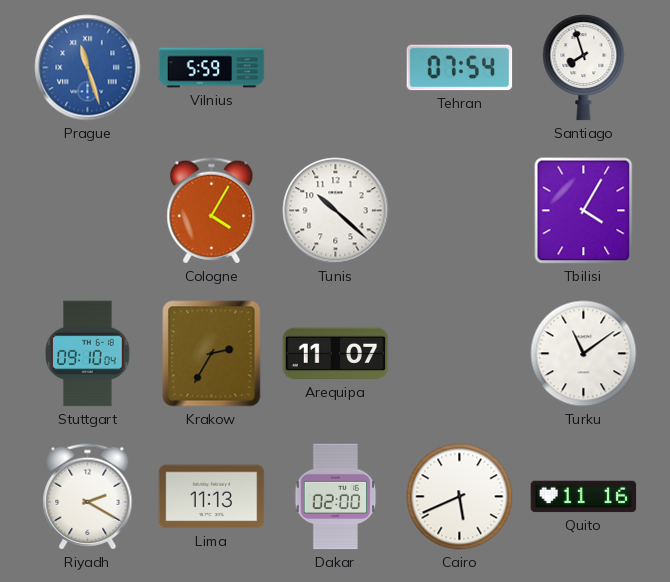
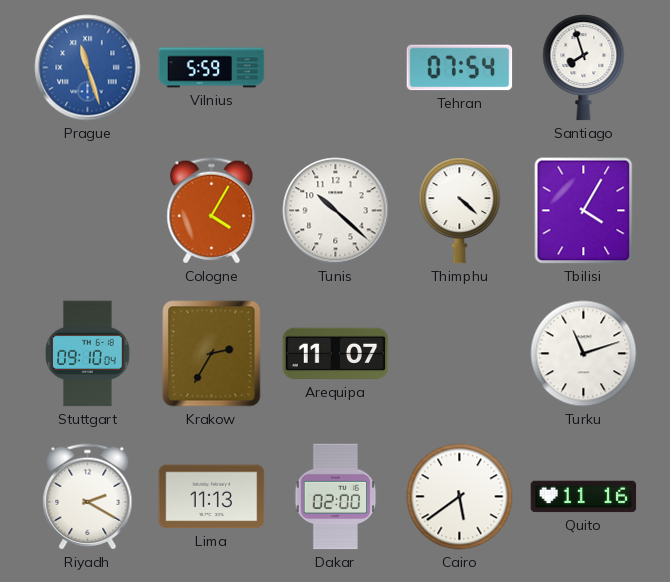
Thimphu: none -> 4:22
Turku: 11:09 -> 11:12
Cairo: 5:41 -> 5:39
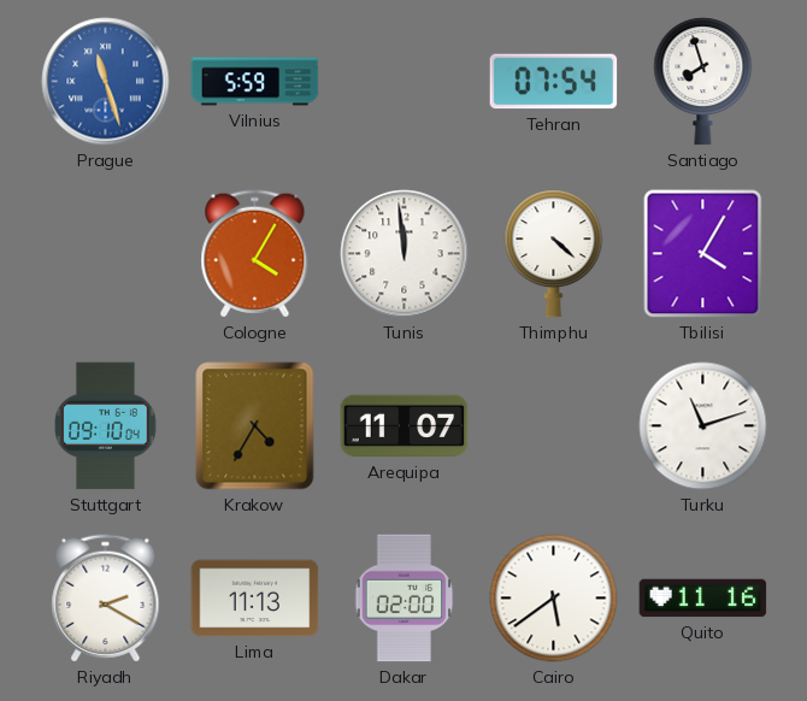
Tunis: 10:22 -> 11:59
Krakow: 2:35 -> 4:35
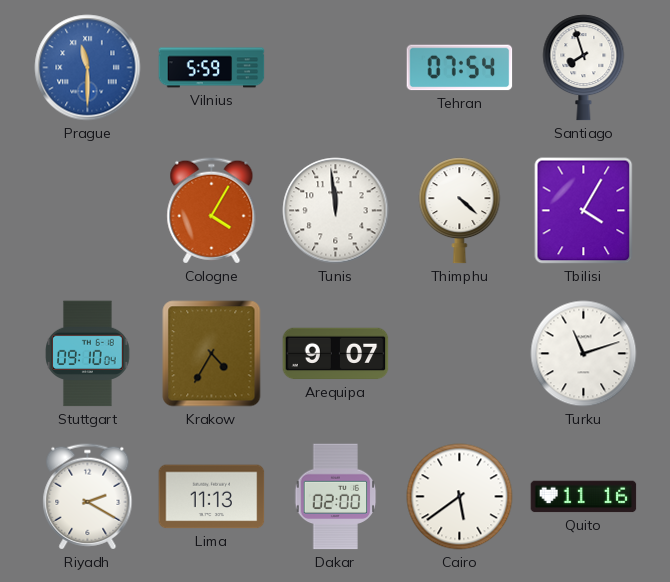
Prague: 11:27 -> 11:30
Arequipa: 11:07 -> 9:07
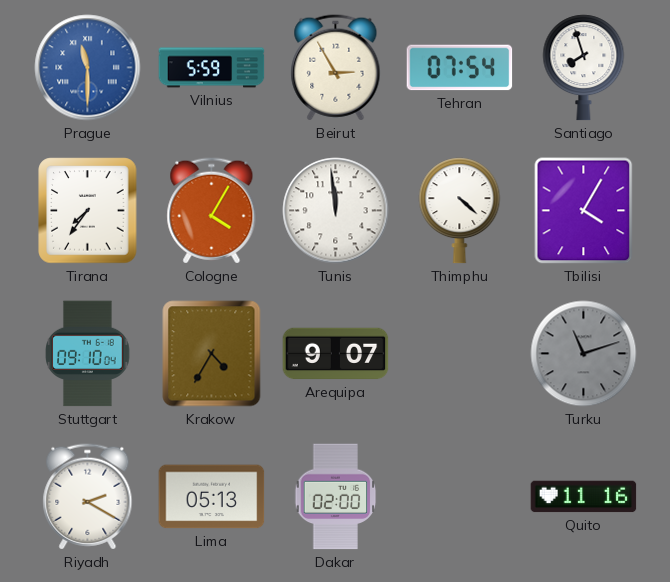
Beirut: none -> 2:55
Tirana: none -> 7:36
Turku dial: white -> grey
Lima: 11:13 -> 05:13
Cairo: 5:39 -> none
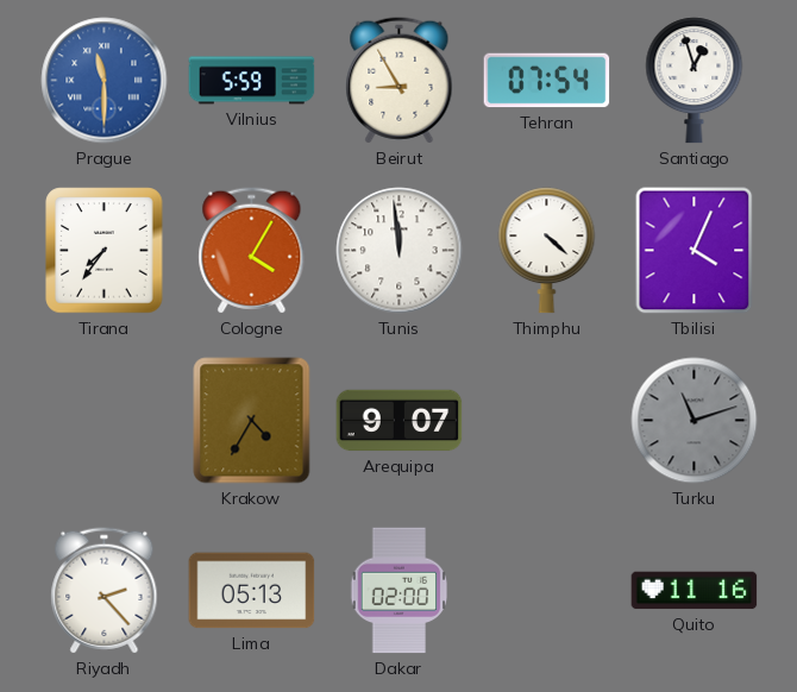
Beirut: 2:55 -> 8:55
Santiago: 7:57 -> 12:57
Tbilisi: 4:05 -> 4:04
Stuttgart: 09:10 -> none
Riyadh: 2:20 -> 2:23
